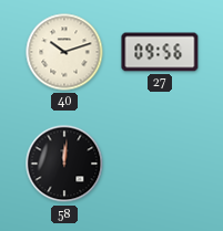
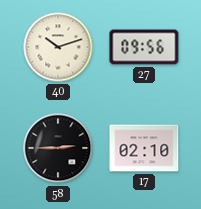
58: 12:01 -> 2:45
17: none -> 02:10
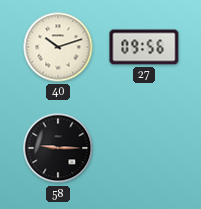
58: 2:45 -> 9:15
17: 02:10 -> none
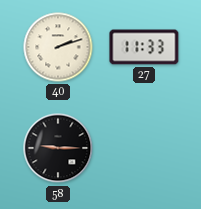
40: 10:12 -> 2:12
27: 09:56 -> 11:33
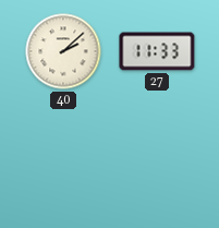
40: 2:12 -> 2:08
58: 9:15 -> none
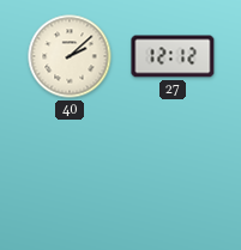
27: 11:33 -> 12:12
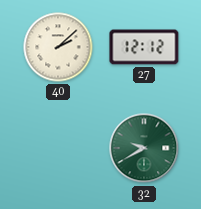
32: none -> 9:40
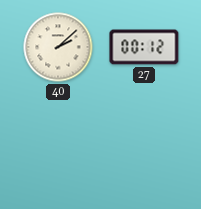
27: 12:12 -> 00:12
32: 9:40 -> none
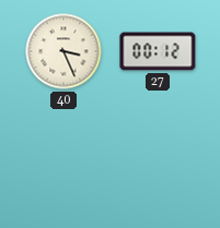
40: 2:08 -> 3:26
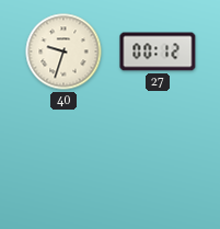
40: 3:26 -> 9:33
